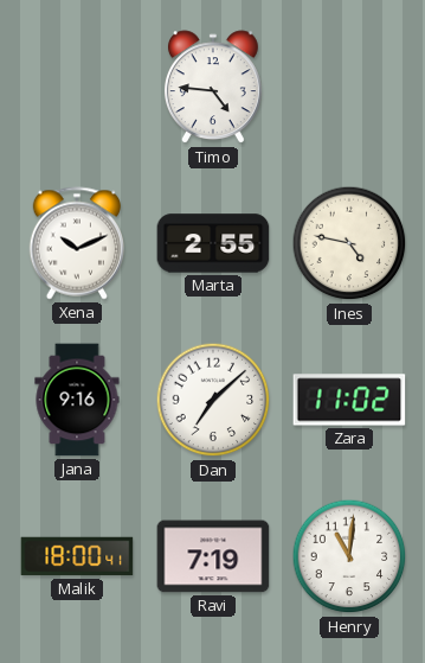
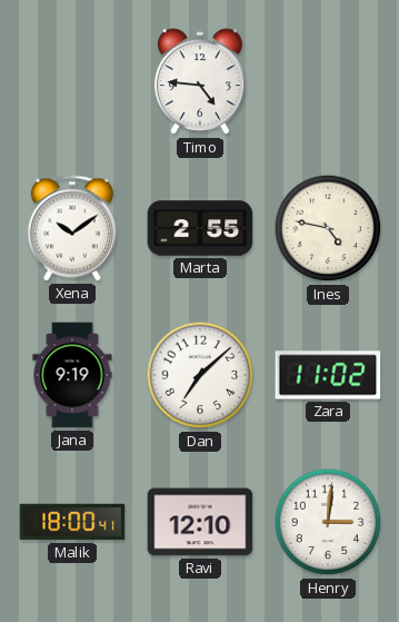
Xena: 10:11 -> 10:09
Jana: 9:16 -> 9:19
Ravi: 7:19 -> 12:10
Henry: 11:01 -> 3:01
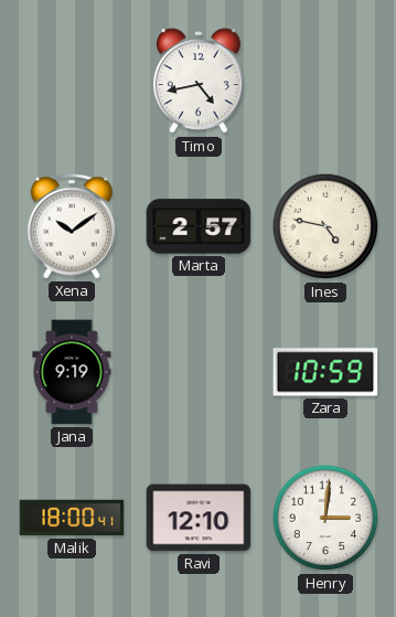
Timo: 4:46 -> 4:43
Marta: 2:55 -> 2:57
Dan: 7:08 -> none
Zara: 11:02 -> 10:59
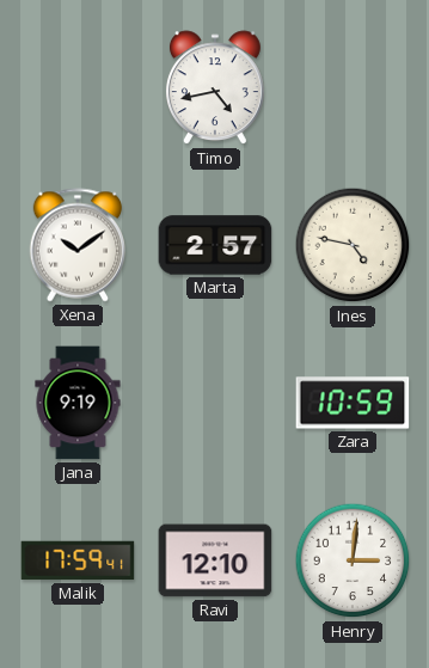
Malik: 18:00 -> 17:59
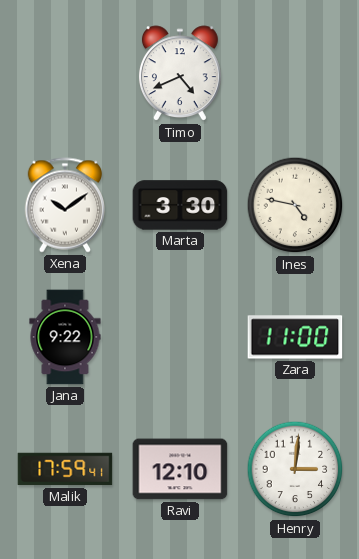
Timo: 4:43 -> 4:41
Marta: 2:57 -> 3:30
Jana: 9:19 -> 9:22
Zara: 10:59 -> 11:00
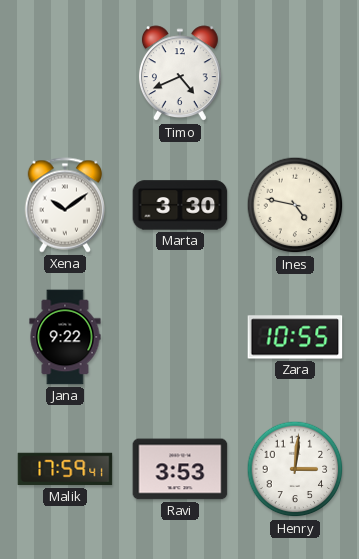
Zara: 11:00 -> 10:55
Ravi: 12:10 -> 3:53
